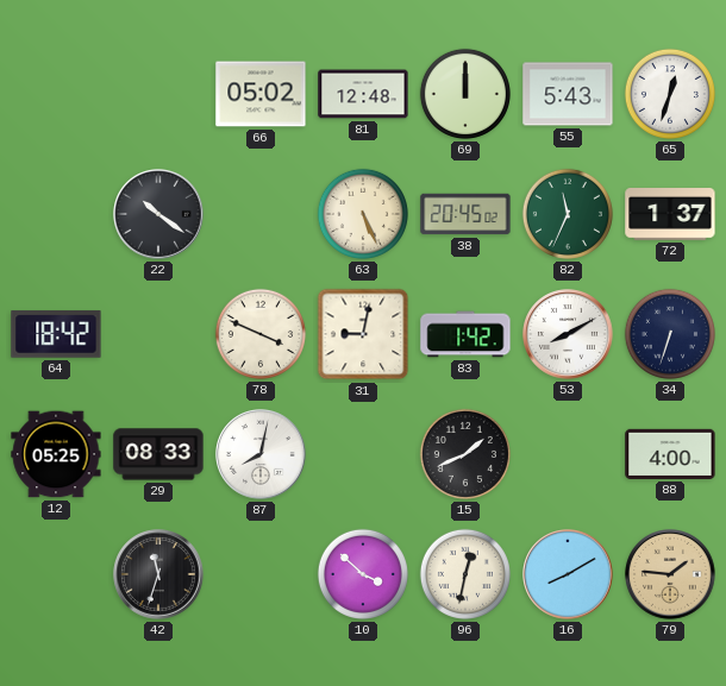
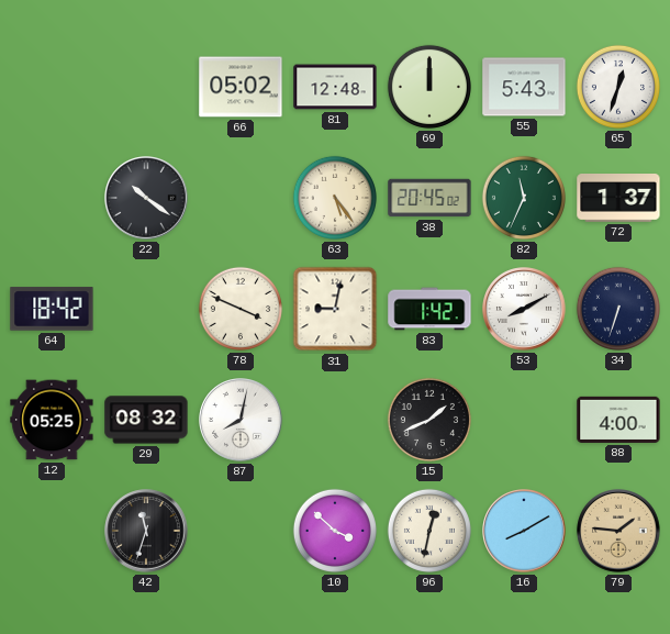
63: 5:26 -> 5:24
29: 08:33 -> 08:32
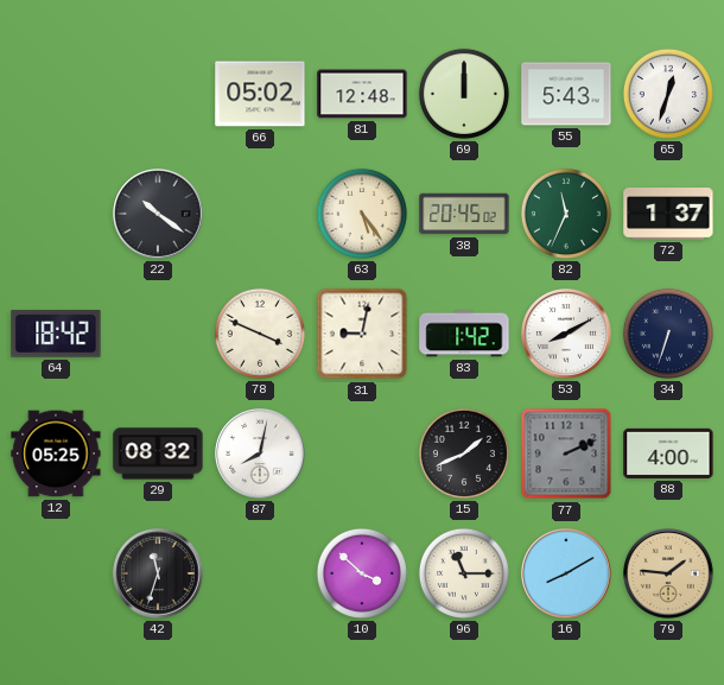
77: none -> 2:11
96: 12:32 -> 11:15
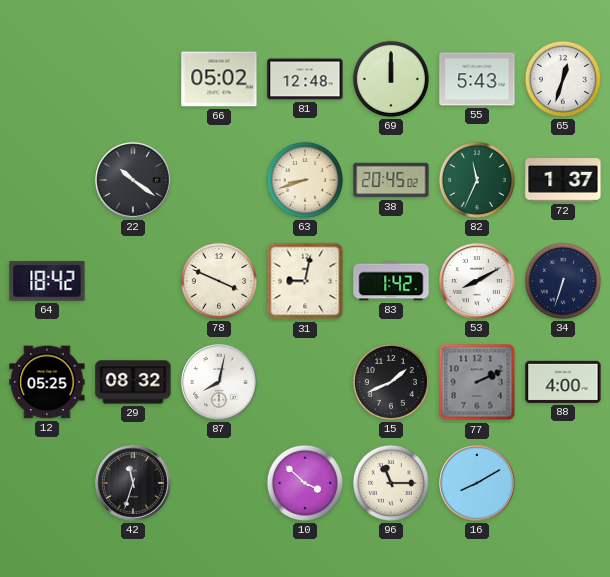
63: 5:24 -> 8:42
79: 1:46 -> none
